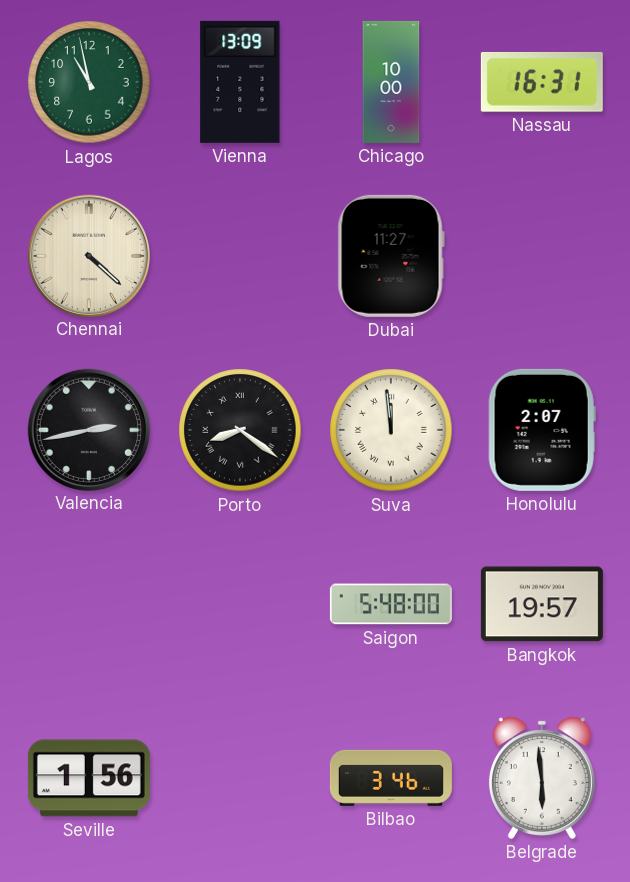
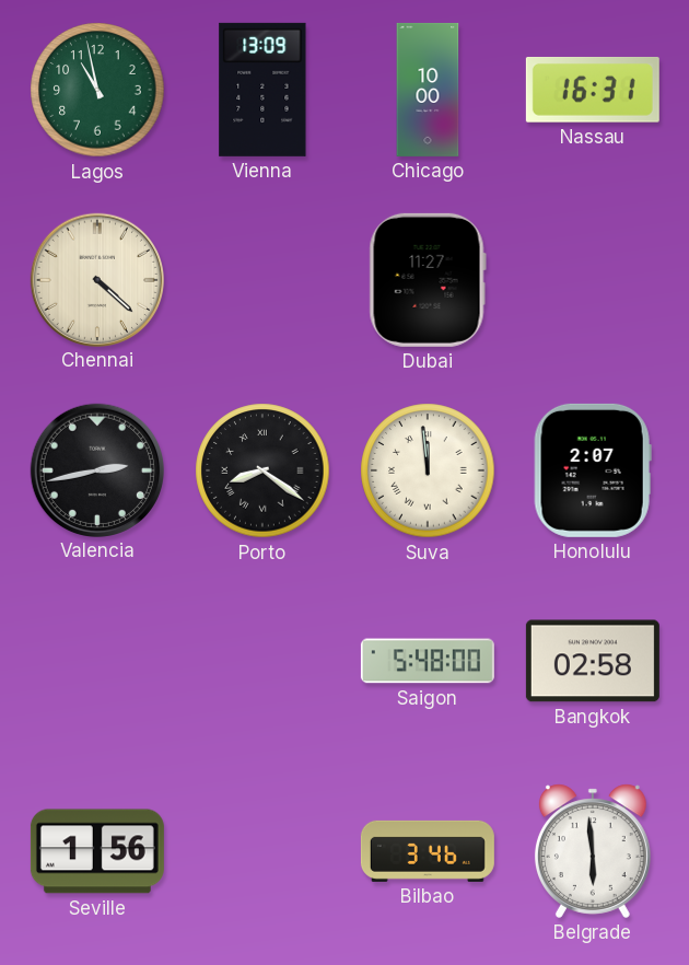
Bangkok: 19:57 -> 02:58
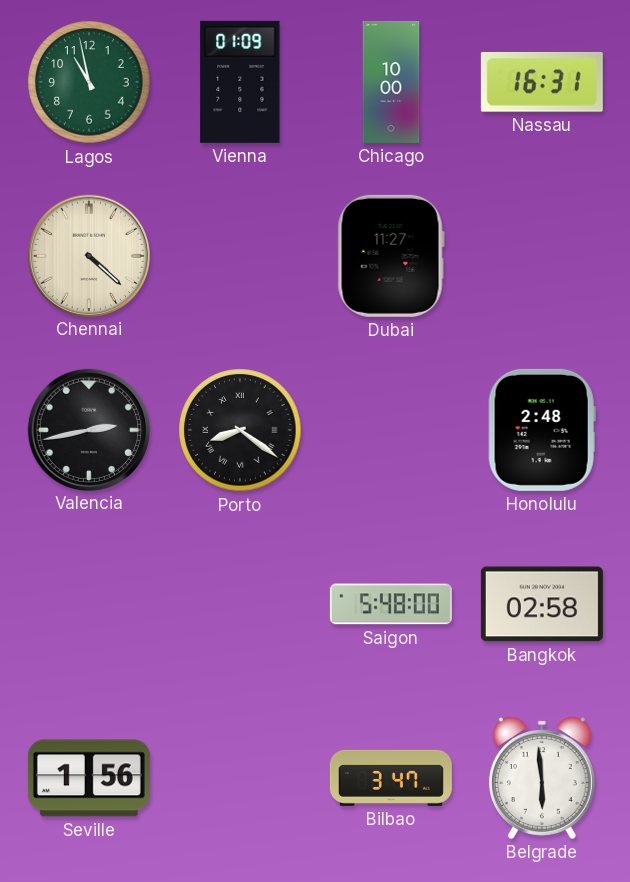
Vienna: 13:09 -> 01:09
Suva: 11:59 -> none
Honolulu: 2:07 -> 2:48
Bilbao: 3:46 -> 3:47
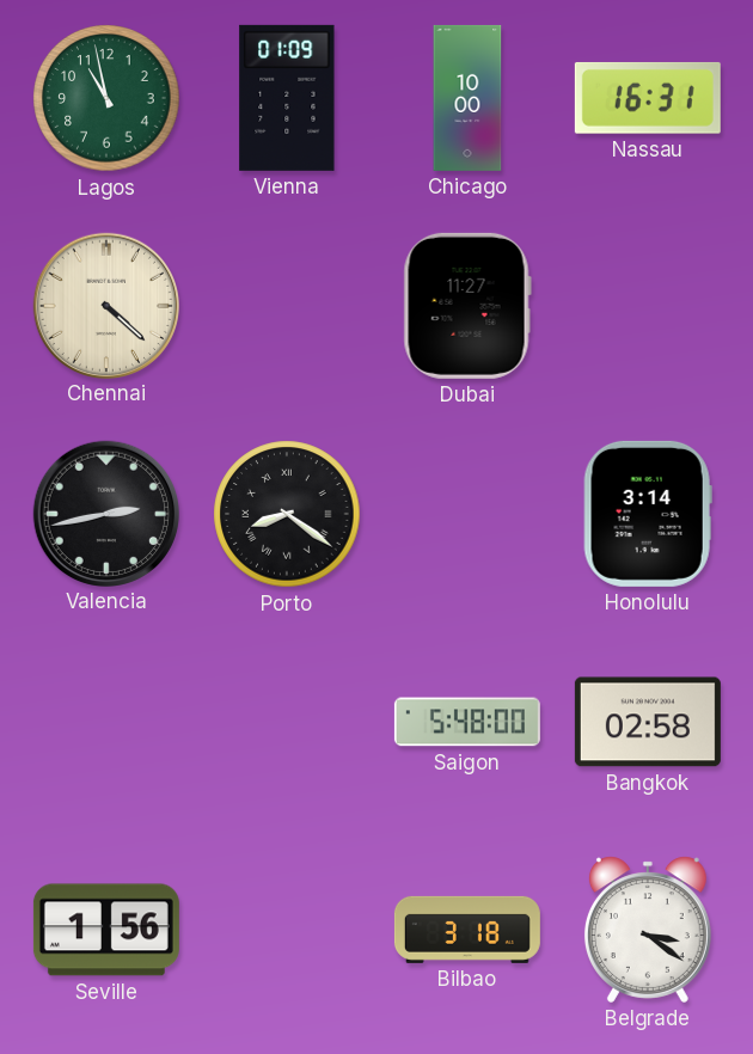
Honolulu: 2:48 -> 3:14
Bilbao: 3:47 -> 3:18
Belgrade: 5:59 -> 3:21
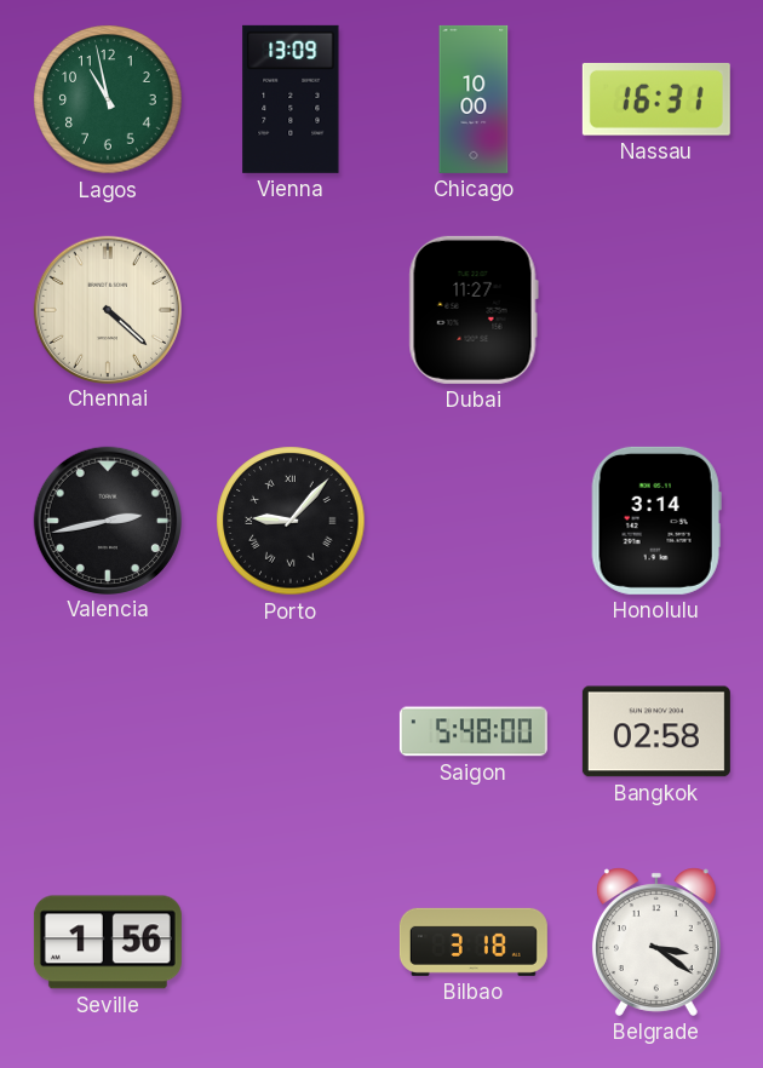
Vienna: 01:09 -> 13:09
Porto: 8:21 -> 9:07
